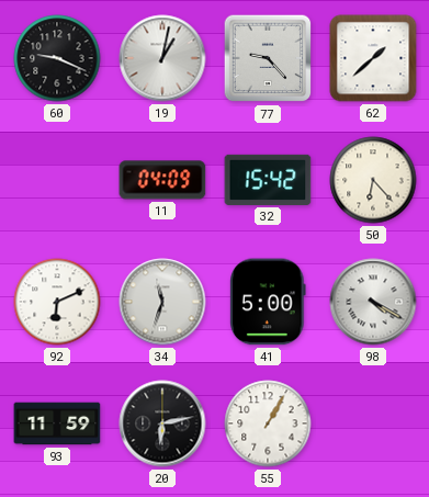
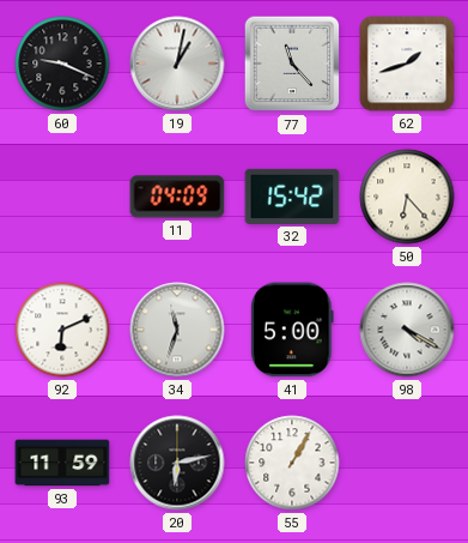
77: 9:23 -> 11:23
62: 1:38 -> 1:42
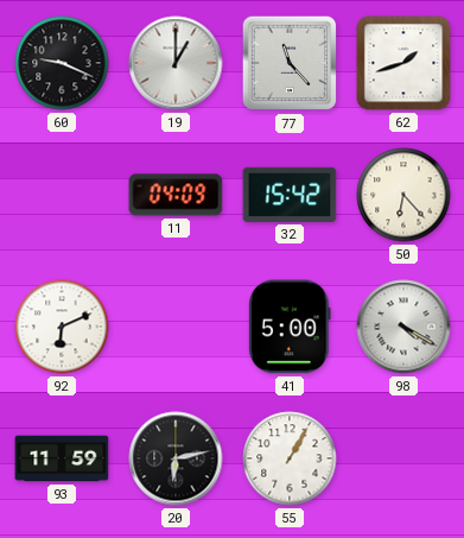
19: 1:02 -> 1:00
34: 11:33 -> none
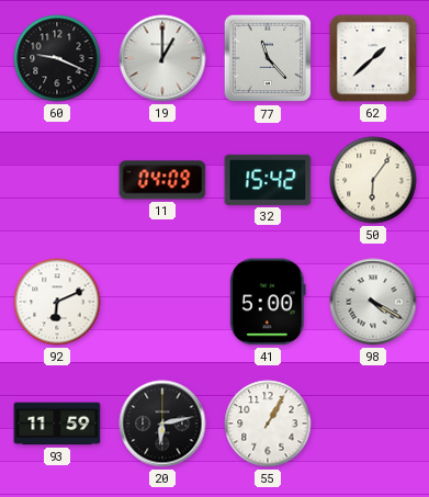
62: 1:42 -> 1:38
50: 6:23 -> 6:06
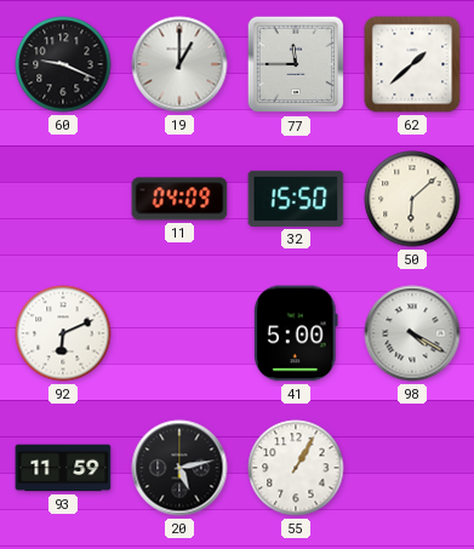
77: 11:23 -> 11:45
32: 15:42 -> 15:50
50: 6:06 -> 6:08
20: 6:13 -> 5:13
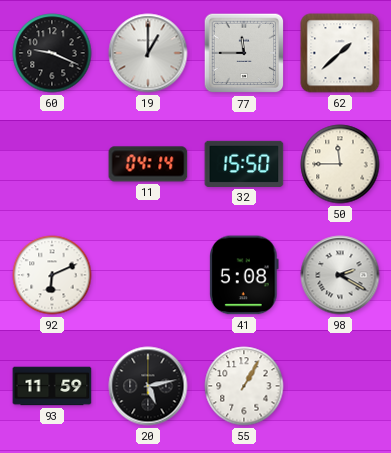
11: 04:09 -> 04:14
50: 6:08 -> 11:45
41: 5:00 -> 5:08
98: 4:20 -> 2:20
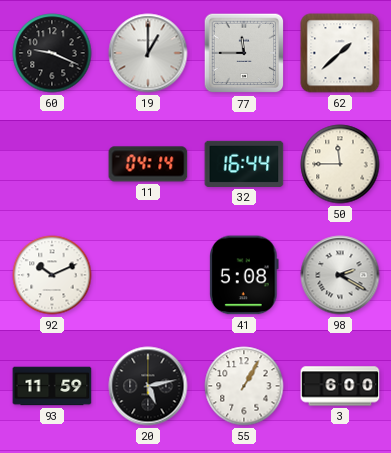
32: 15:50 -> 16:44
92: 6:11 -> 10:11
3: none -> 6:00
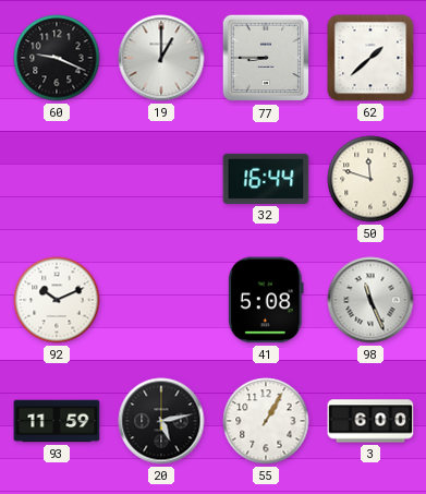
77: 11:45 -> 8:45
11: 04:14 -> none
50: 11:45 -> 11:48
98: 2:20 -> 11:26
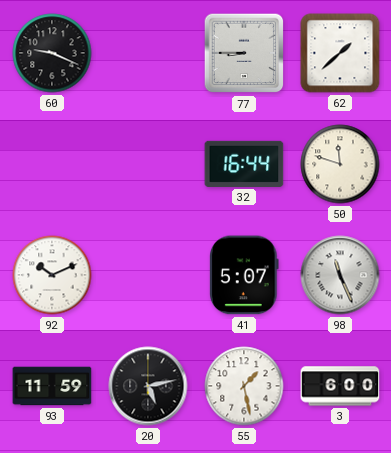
19: 1:00 -> none
41: 5:08 -> 5:07
55: 1:05 -> 1:28
